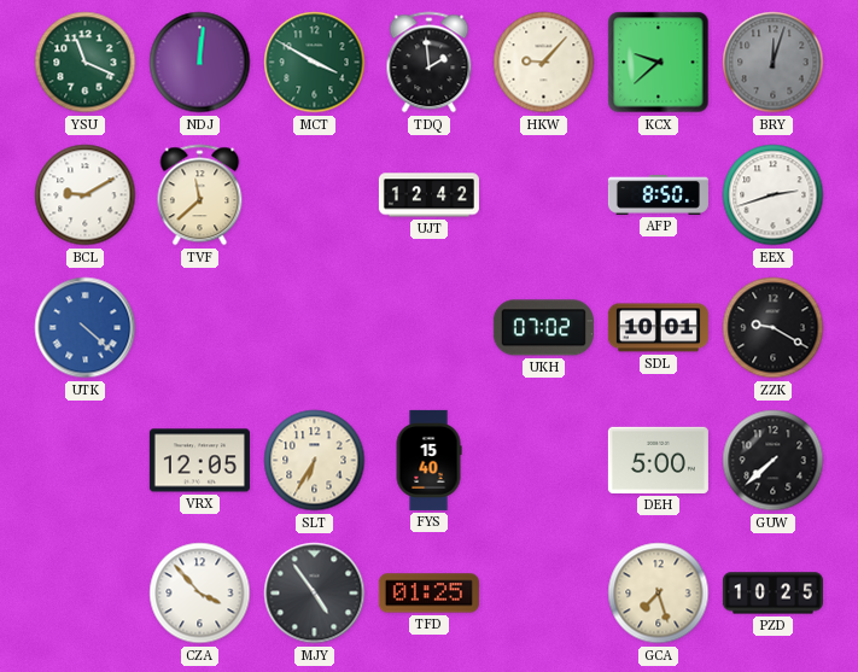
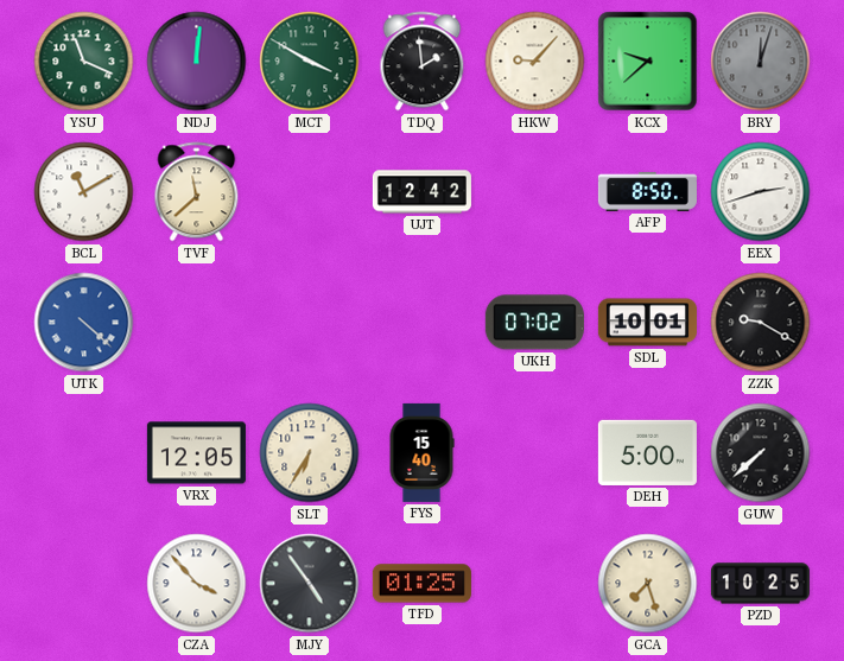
BCL: 9:10 -> 11:10
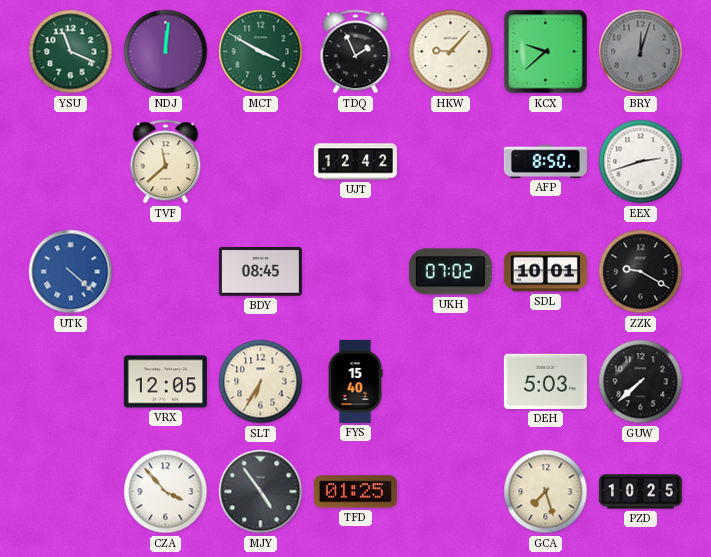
TDQ: 1:59 -> 1:56
BCL: 11:10 -> none
BDY: none -> 08:45
DEH: 5:00 -> 5:03
